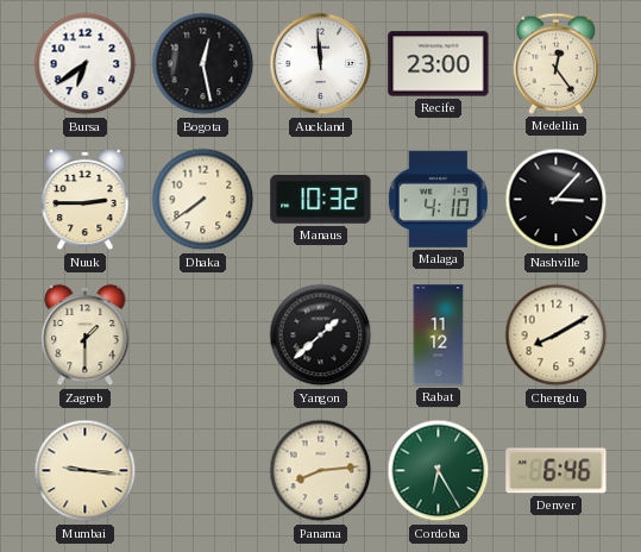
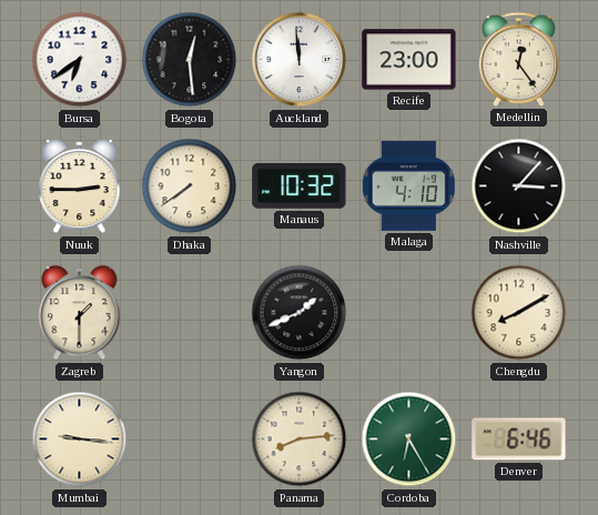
Bogota: 12:28 -> 12:29
Yangon: 1:38 -> 1:41
Rabat: 11:12 -> none
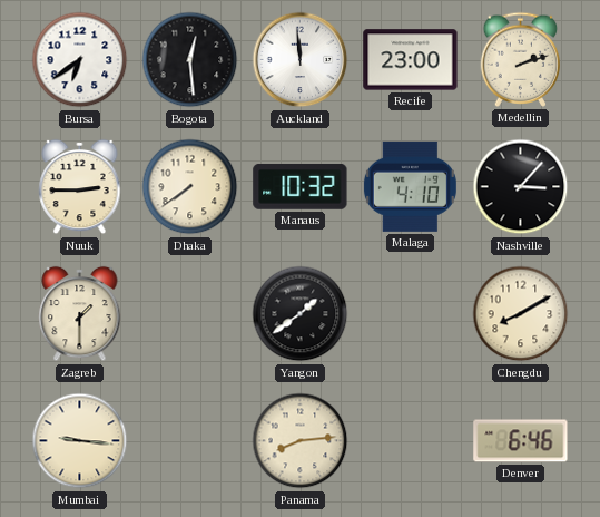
Medellin: 12:24 -> 2:12
Yangon: 1:41 -> 1:39
Cordoba: 6:25 -> none
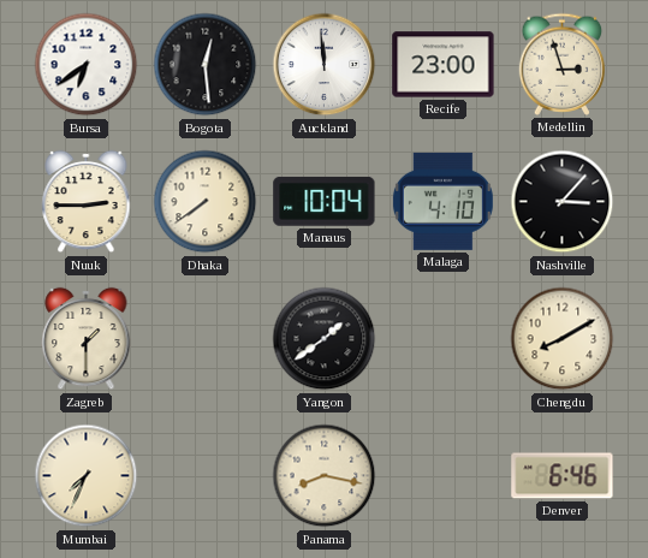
Medellin: 2:12 -> 2:57
Manaus: 10:32 -> 10:04
Mumbai: 9:16 -> 7:34
Panama: 8:14 -> 8:17
